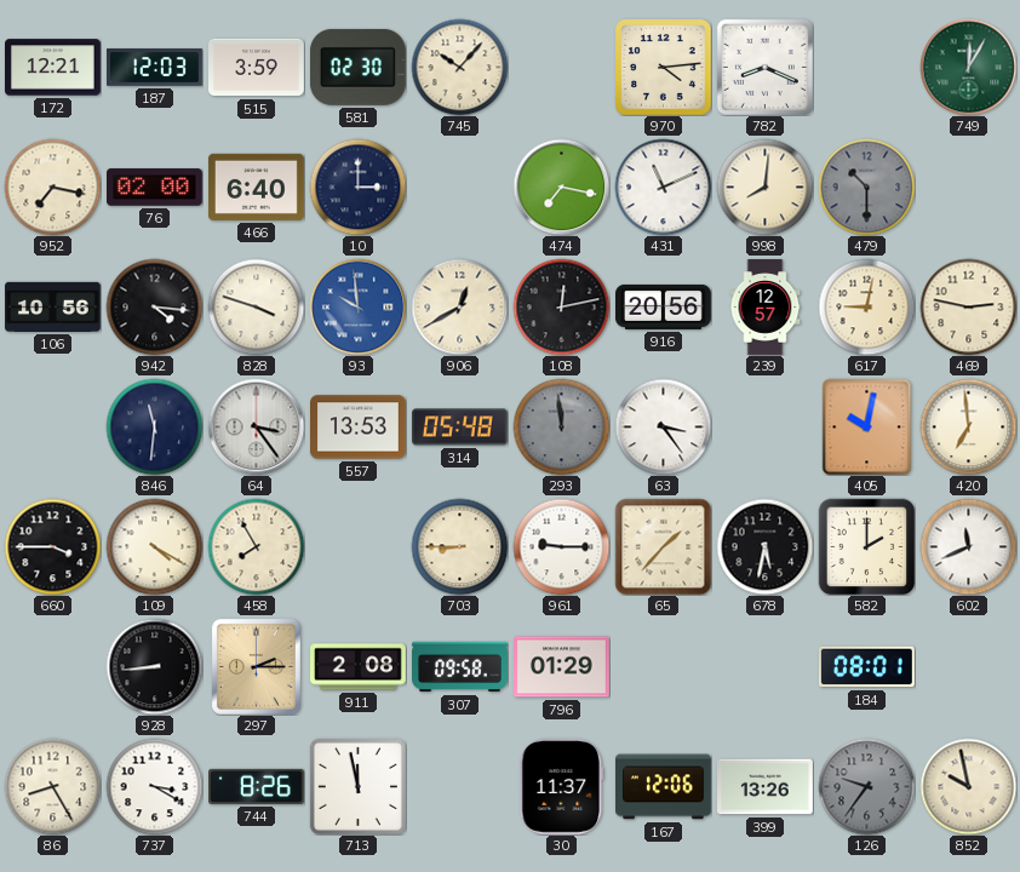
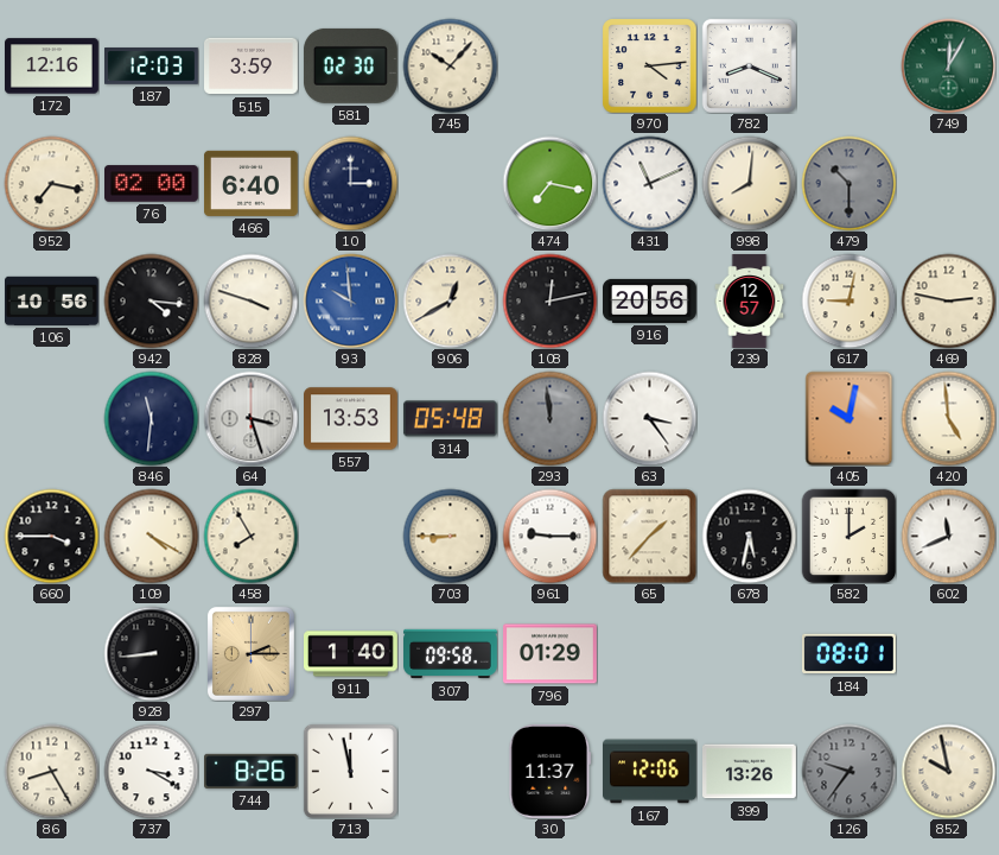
172: 12:21 -> 12:16
64: 3:24 -> 3:27
420: 6:59 -> 4:59
911: 2:08 -> 1:40
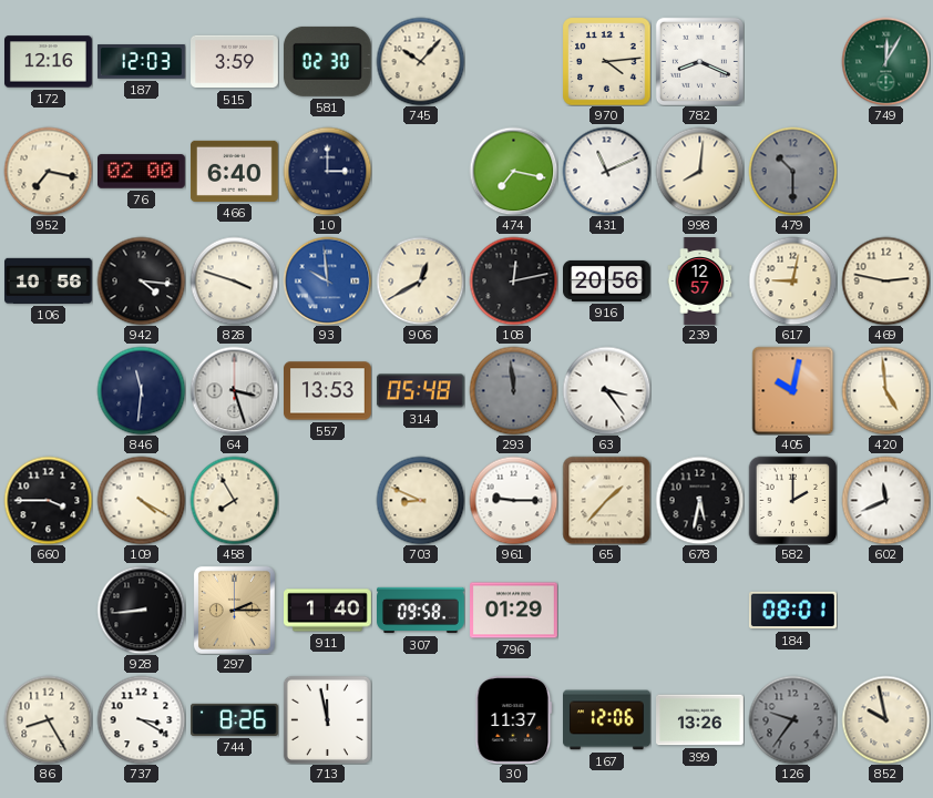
703: 8:45 -> 8:49
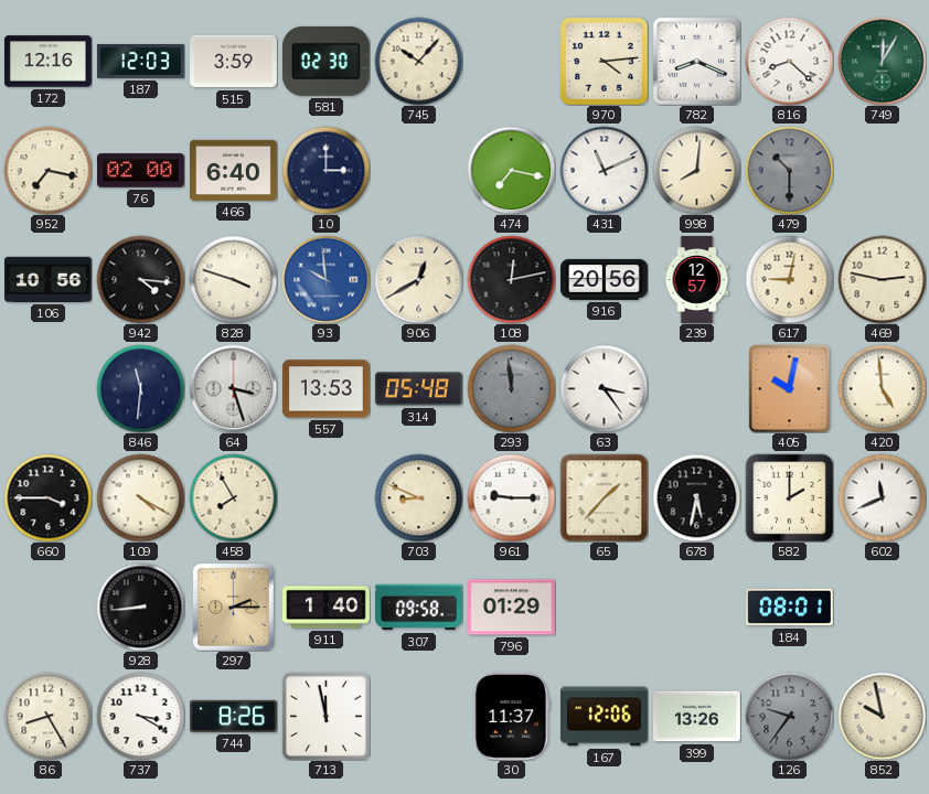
816: none -> 8:22
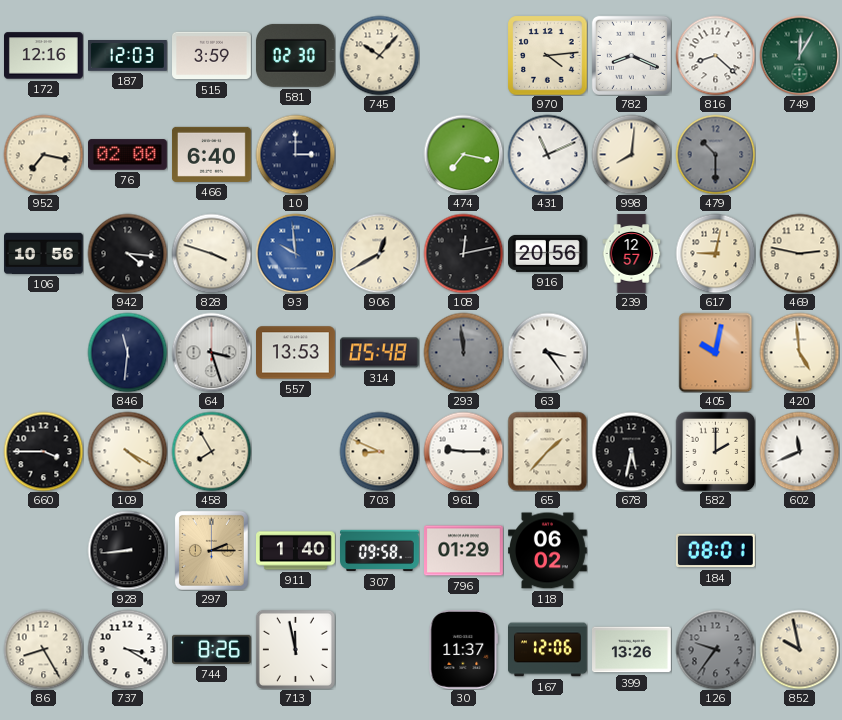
118: none -> 06:02
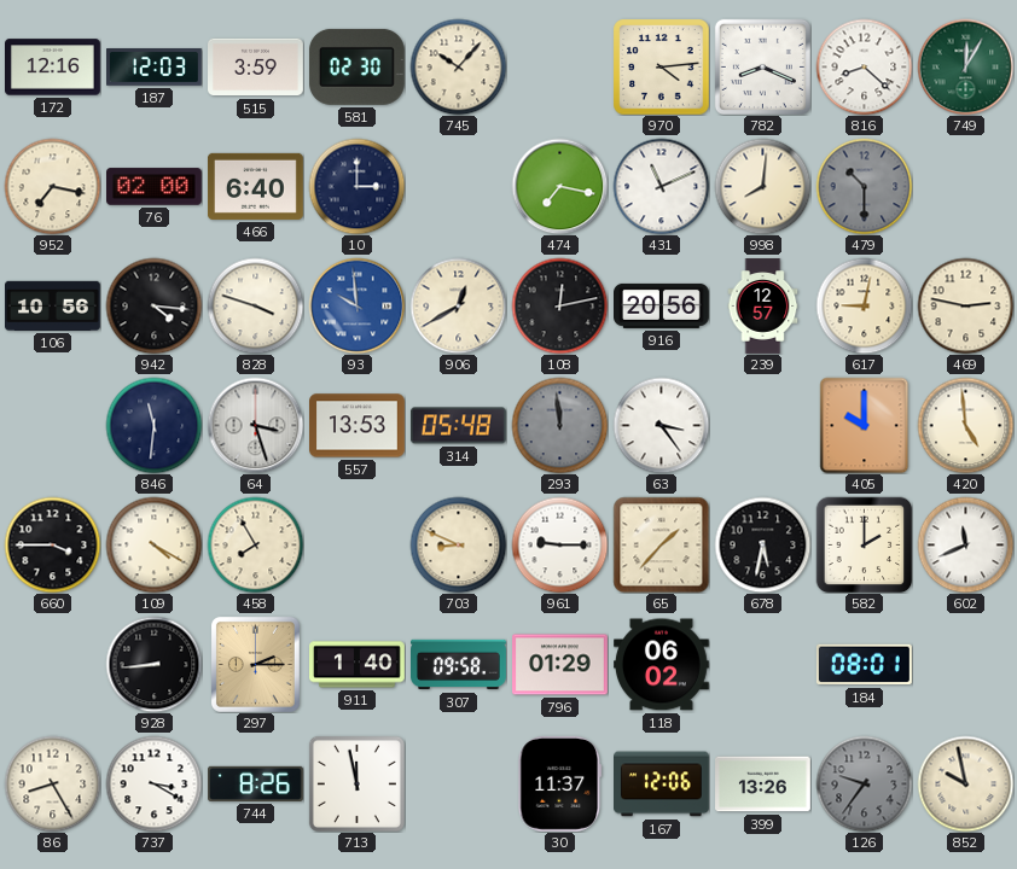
405: 10:02 -> 10:00
